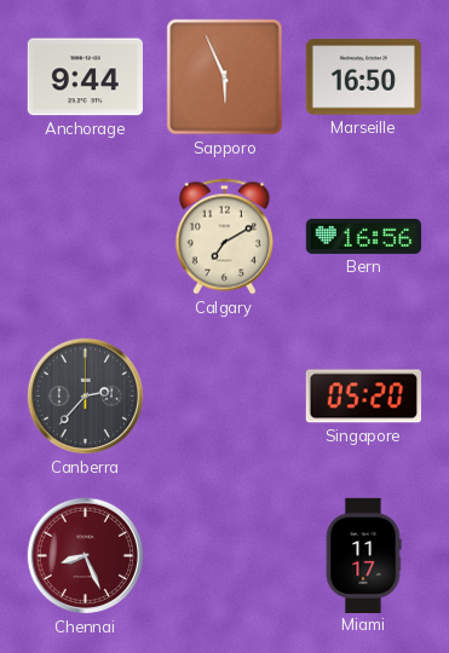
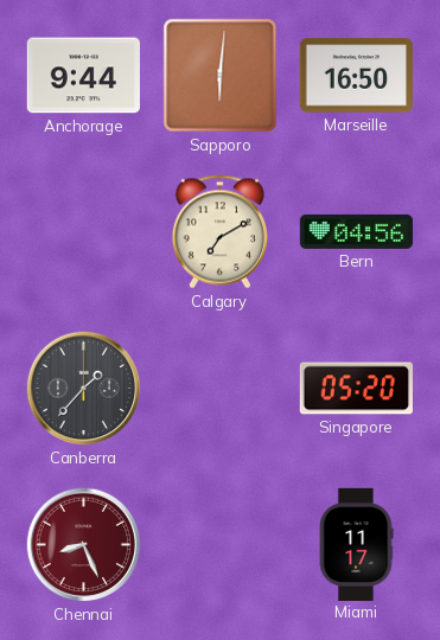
Sapporo: 5:56 -> 6:01
Bern: 16:56 -> 04:56
Canberra: 2:37 -> 1:37
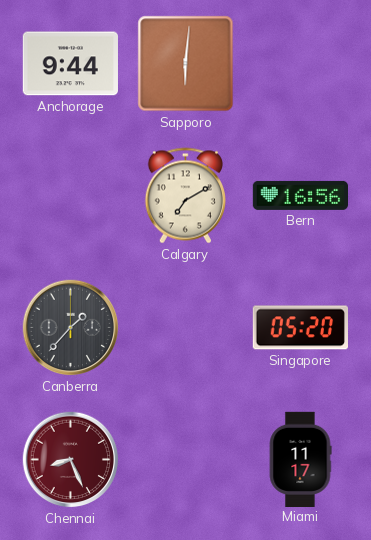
Marseille: 16:50 -> none
Bern: 04:56 -> 16:56
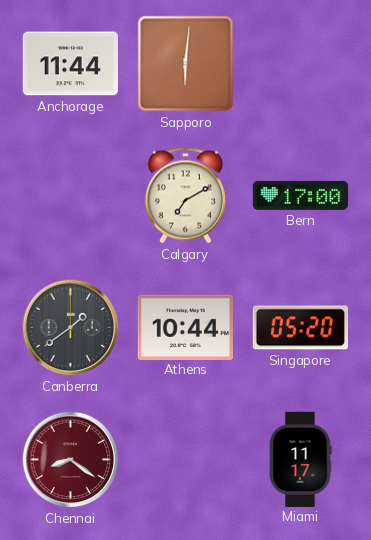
Anchorage: 9:44 -> 11:44
Bern: 16:56 -> 17:00
Canberra: 1:37 -> 1:39
Athens: none -> 10:44
Chennai: 8:26 -> 8:21
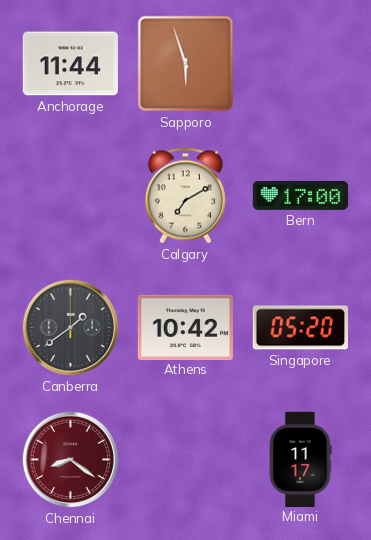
Sapporo: 6:01 -> 5:57
Athens: 10:44 -> 10:42
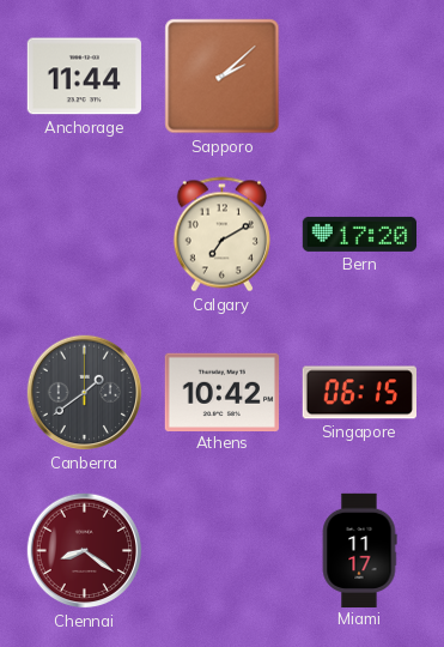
Sapporo: 5:57 -> 2:08
Bern: 17:00 -> 17:20
Singapore: 05:20 -> 06:15
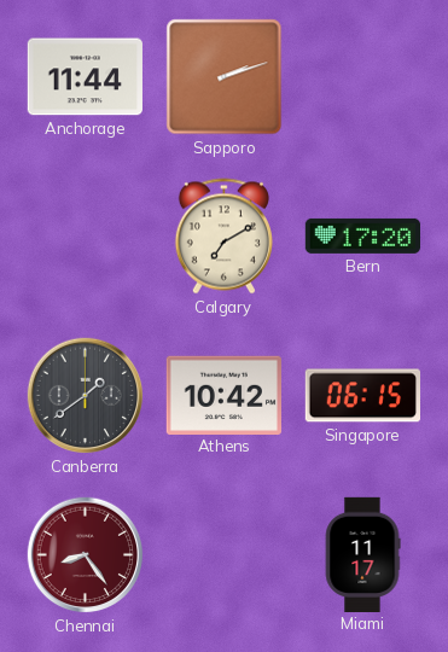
Sapporo: 2:08 -> 2:12
Chennai: 8:21 -> 8:24
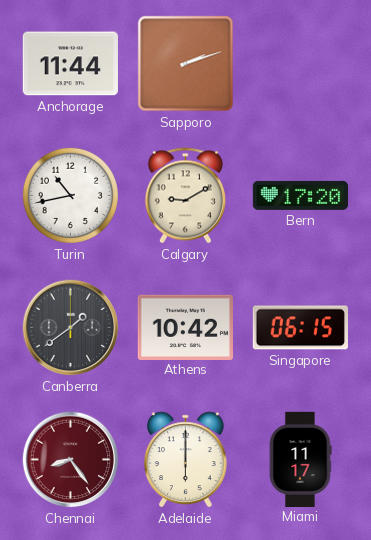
Turin: none -> 10:43
Calgary: 7:10 -> 9:10
Adelaide: none -> 6:00
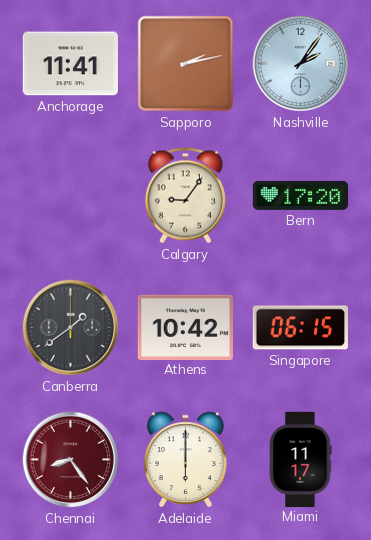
Anchorage: 11:44 -> 11:41
Sapporo: 2:12 -> 2:13
Nashville: none -> 2:06
Turin: 10:43 -> none
Calgary: 9:10 -> 9:06
